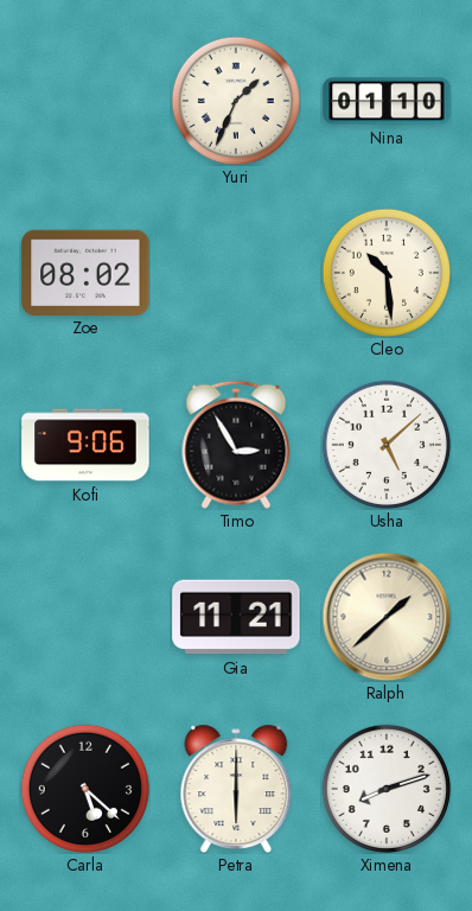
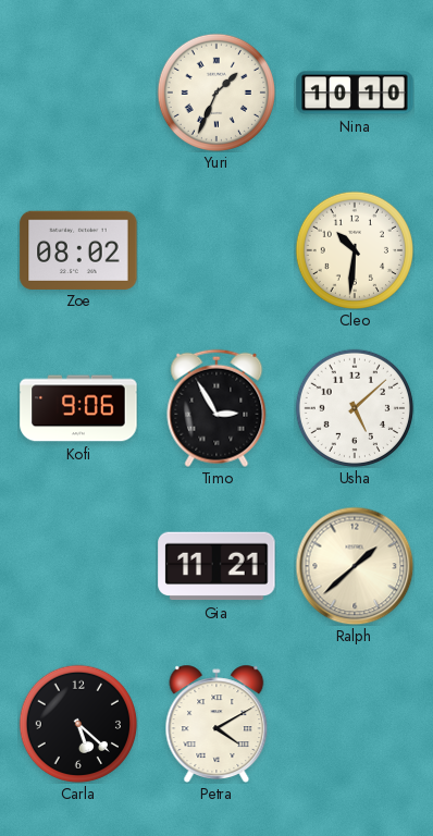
Nina: 01:10 -> 10:10
Cleo: 10:29 -> 10:31
Petra: 6:00 -> 4:10
Ximena: 8:12 -> none
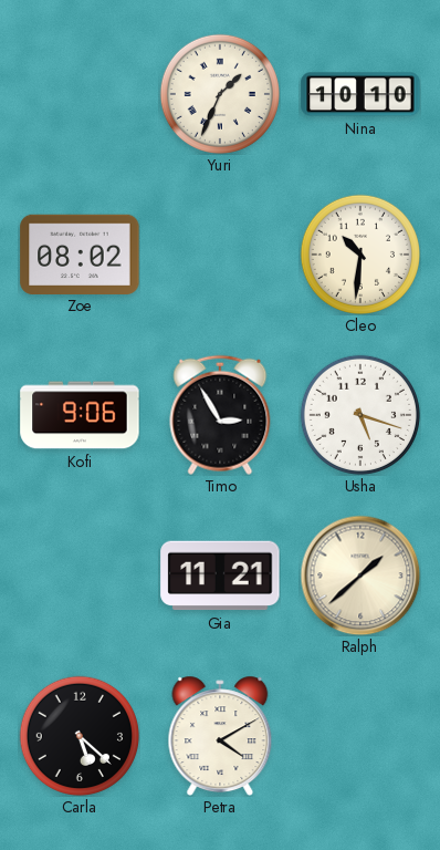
Usha: 5:08 -> 5:18
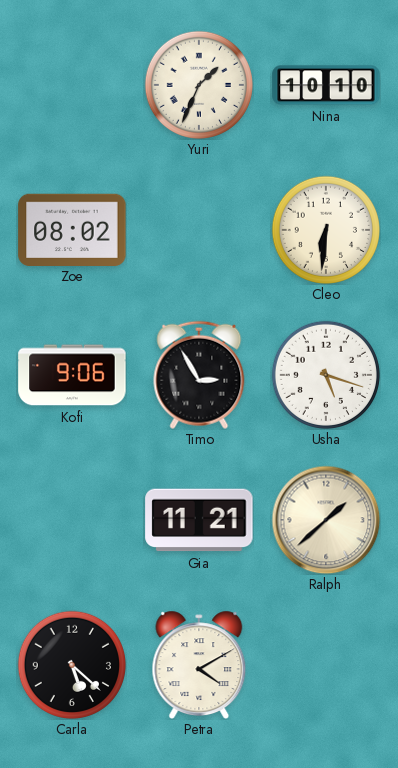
Cleo: 10:31 -> 6:31
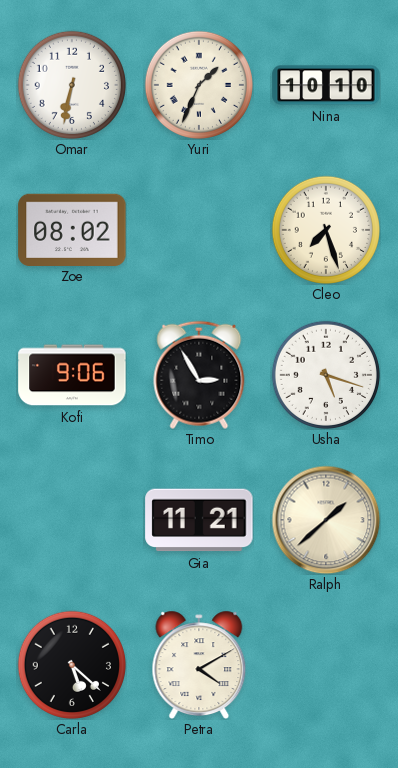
Omar: none -> 6:32
Cleo: 6:31 -> 7:27
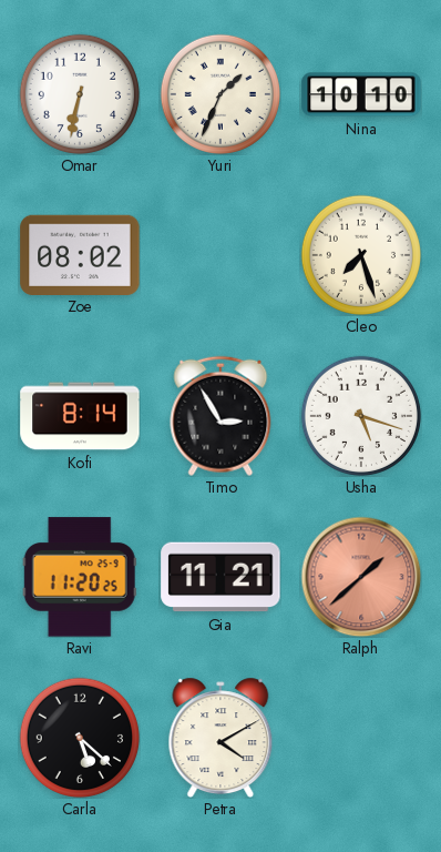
Kofi: 9:06 -> 8:14
Ravi: none -> 11:20
Ralph dial: cream -> salmon
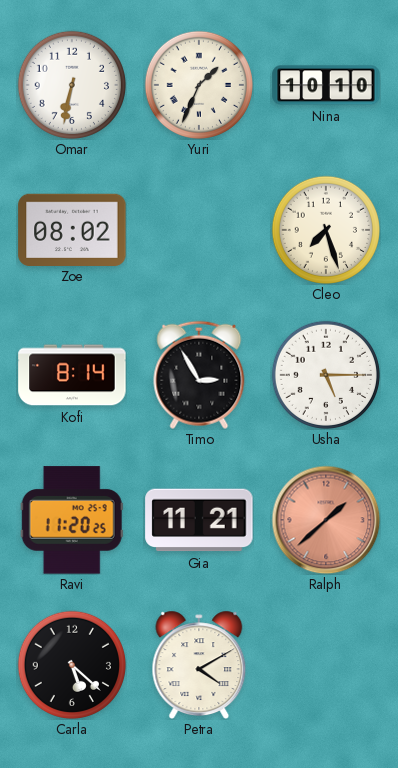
Usha: 5:18 -> 5:15
